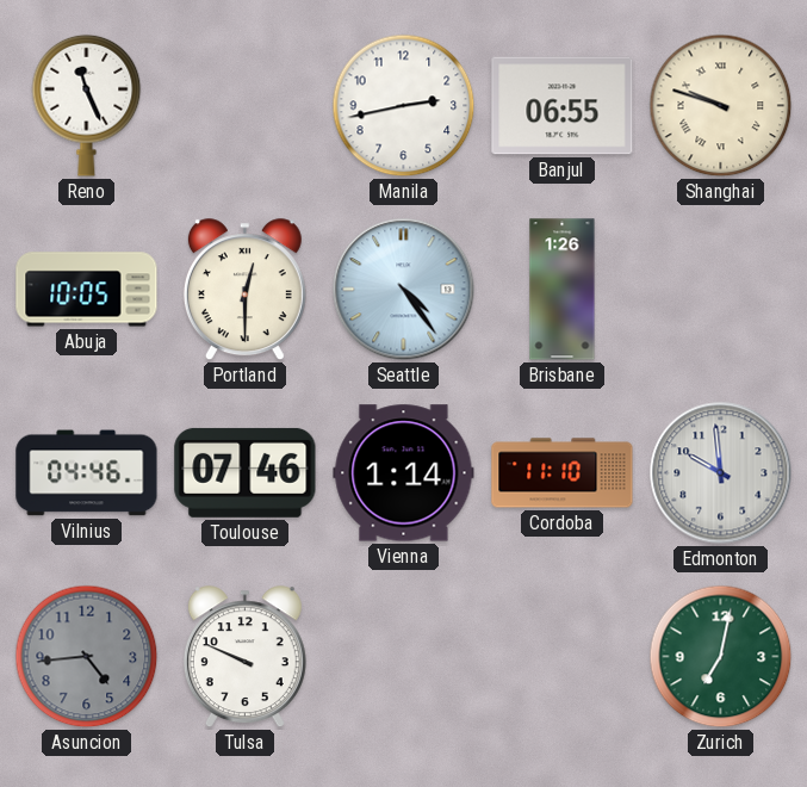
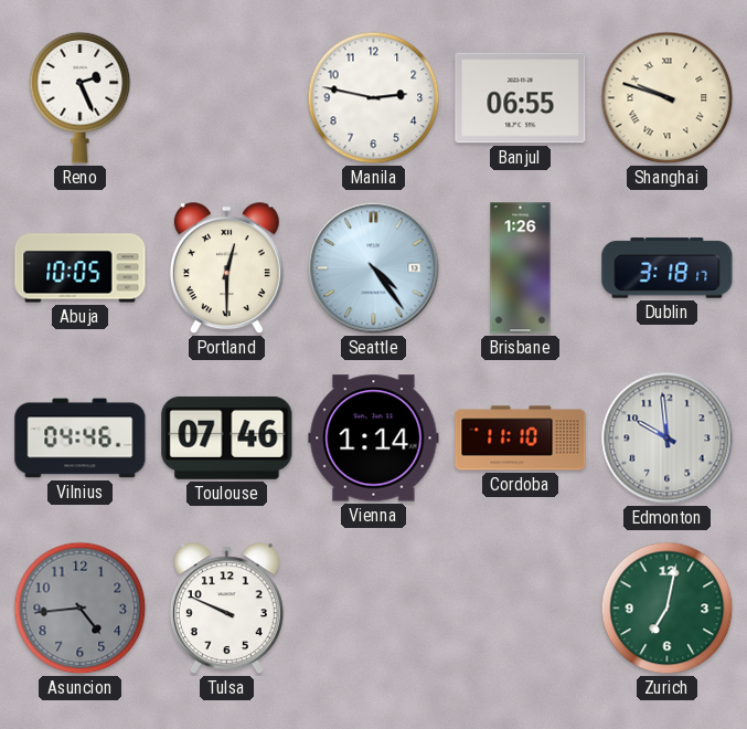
Reno: 11:26 -> 2:26
Manila: 2:43 -> 2:47
Dublin: none -> 3:18
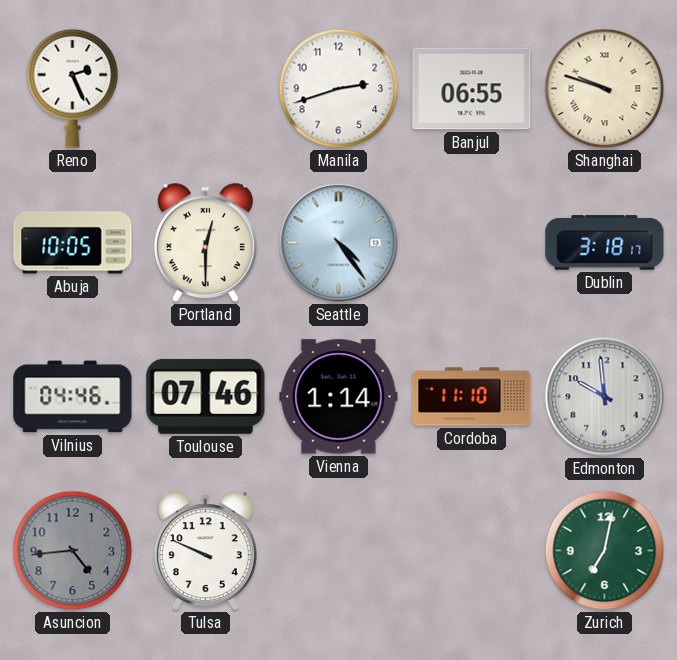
Manila: 2:47 -> 2:42
Brisbane: 1:26 -> none
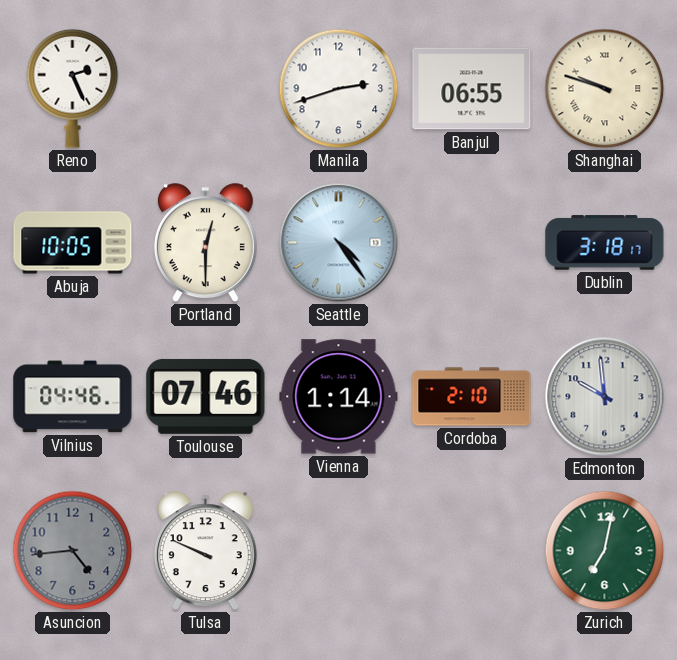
Cordoba: 11:10 -> 2:10
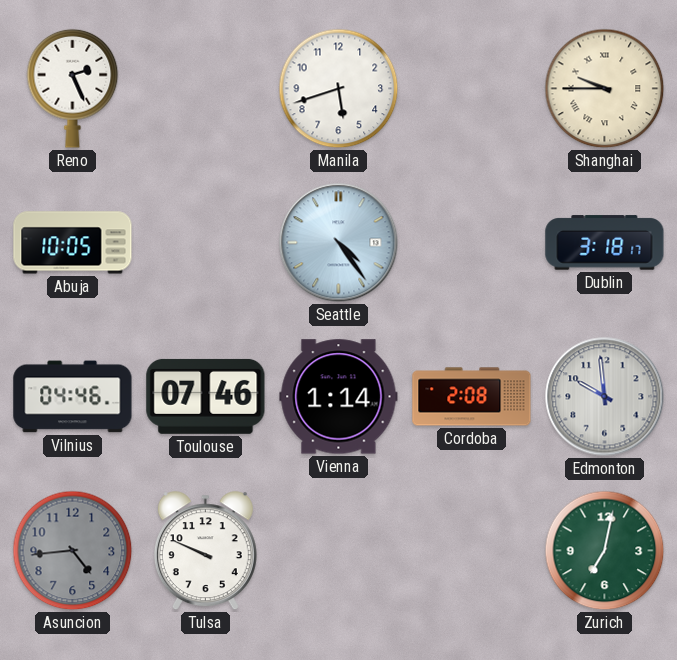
Manila: 2:42 -> 5:42
Banjul: 06:55 -> none
Shanghai: 9:48 -> 9:45
Portland: 12:30 -> none
Cordoba: 2:10 -> 2:08
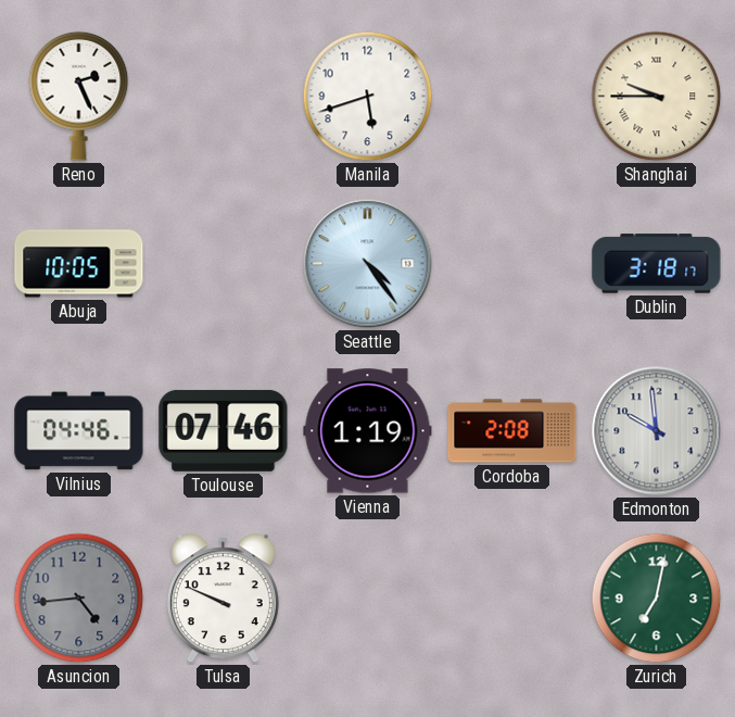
Vienna: 1:14 -> 1:19
